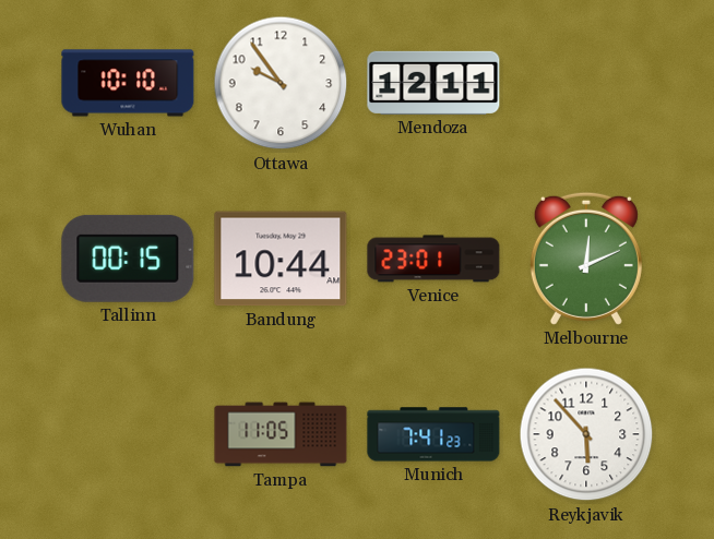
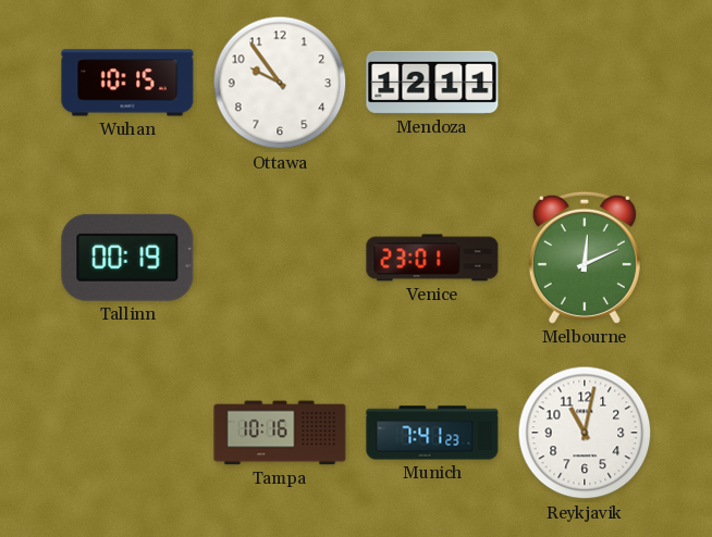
Wuhan: 10:10 -> 10:15
Tallinn: 00:15 -> 00:19
Bandung: 10:44 -> none
Tampa: 11:05 -> 10:16
Reykjavik: 5:53 -> 11:02
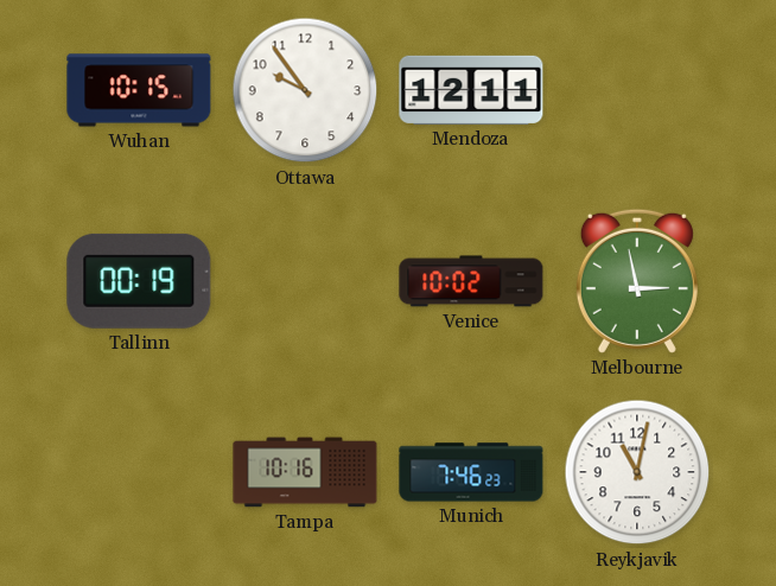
Venice: 23:01 -> 10:02
Melbourne: 12:11 -> 2:58
Munich: 7:41 -> 7:46
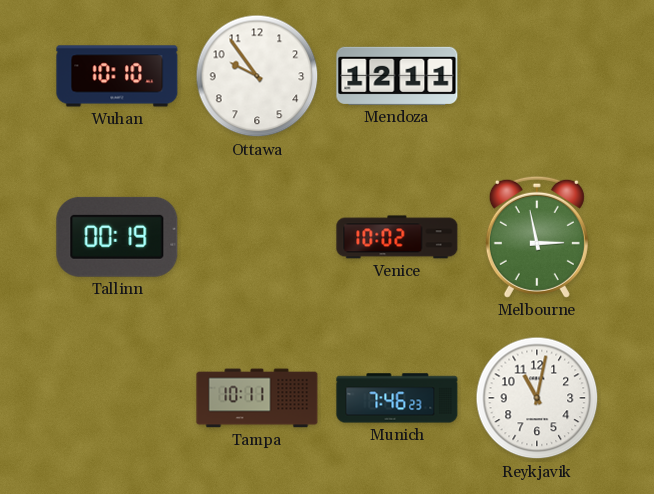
Wuhan: 10:15 -> 10:10
Tampa: 10:16 -> 10:11
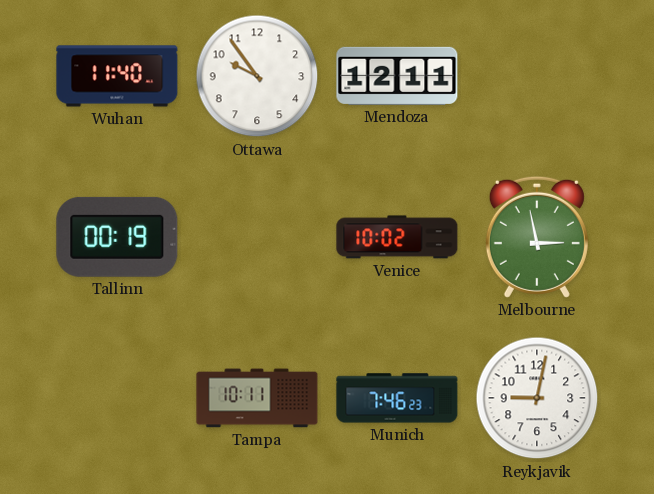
Wuhan: 10:10 -> 11:40
Reykjavik: 11:02 -> 9:02
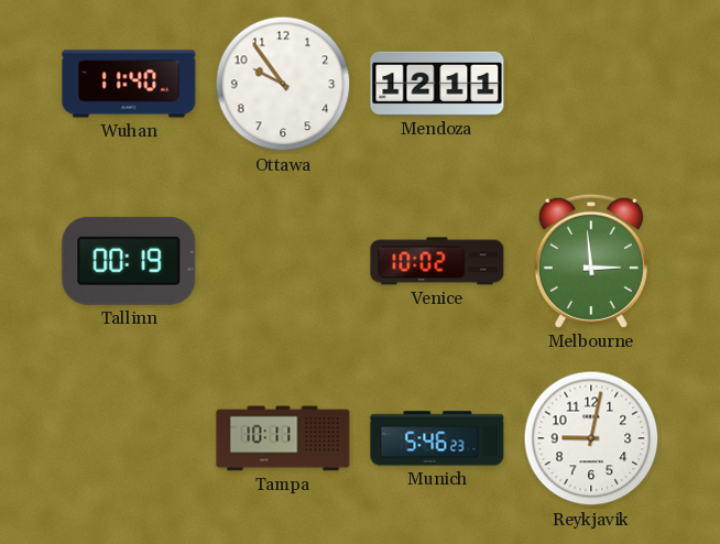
Melbourne: 2:58 -> 2:59
Munich: 7:46 -> 5:46
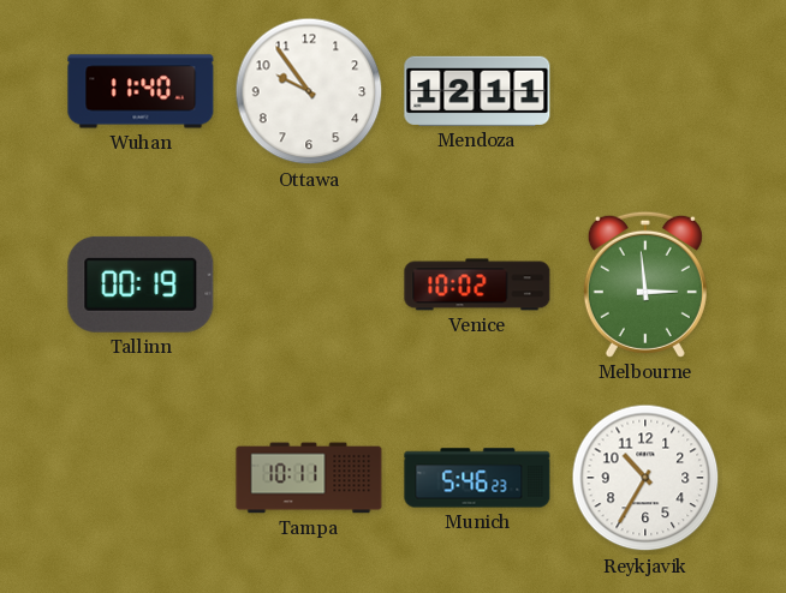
Reykjavik: 9:02 -> 10:35
